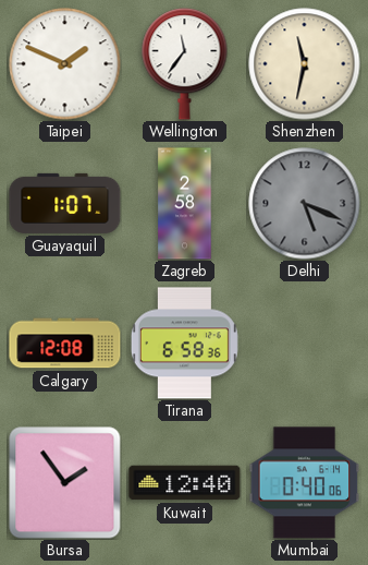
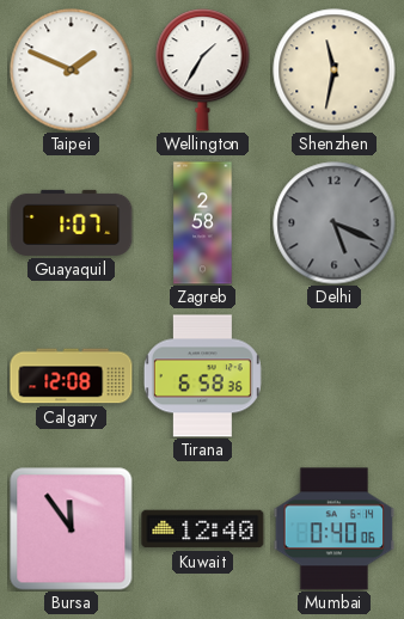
Wellington: 11:36 -> 1:35
Bursa: 1:54 -> 11:54
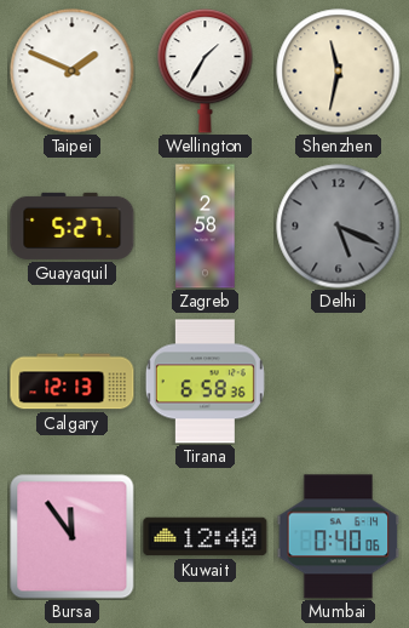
Guayaquil: 1:07 -> 5:27
Calgary: 12:08 -> 12:13
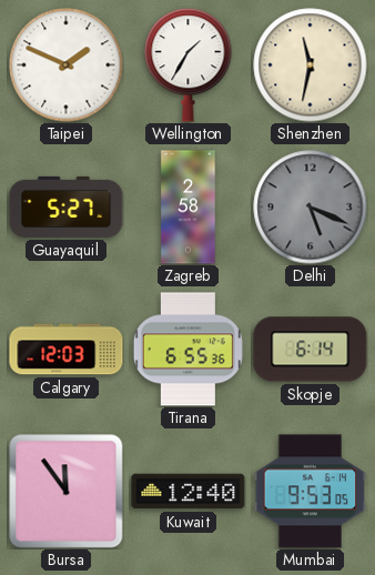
Calgary: 12:13 -> 12:03
Tirana: 6:58 -> 6:55
Skopje: none -> 6:14
Mumbai: 0:40 -> 9:53
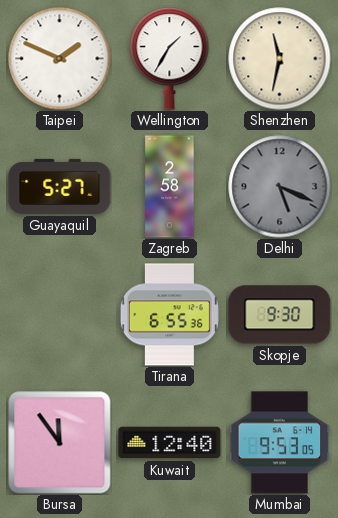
Calgary: 12:03 -> none
Skopje: 6:14 -> 9:30
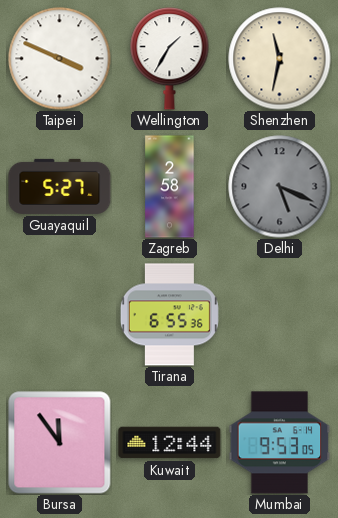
Taipei: 1:49 -> 3:49
Skopje: 9:30 -> none
Kuwait: 12:40 -> 12:44
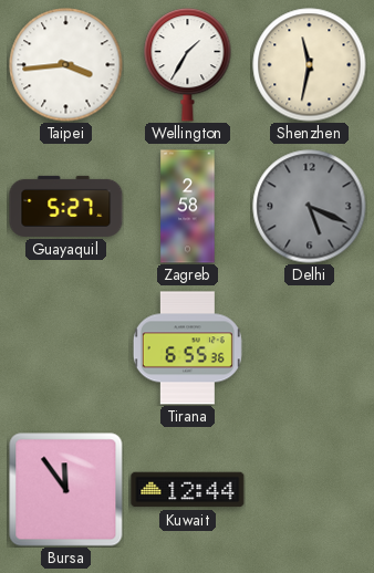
Taipei: 3:49 -> 3:44
Mumbai: 9:53 -> none
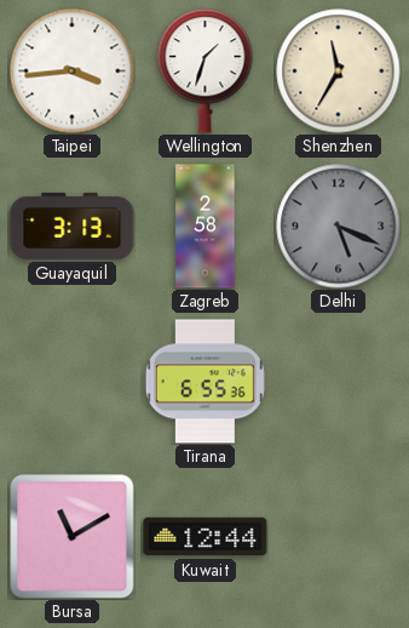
Wellington: 1:35 -> 1:33
Shenzhen: 11:32 -> 11:35
Guayaquil: 5:27 -> 3:13
Bursa: 11:54 -> 11:10
